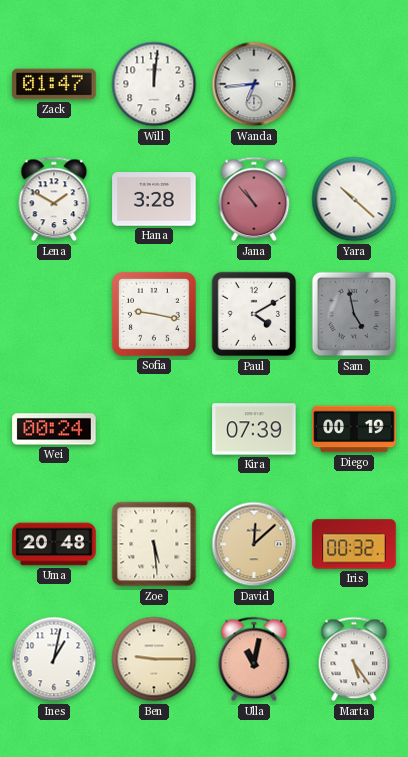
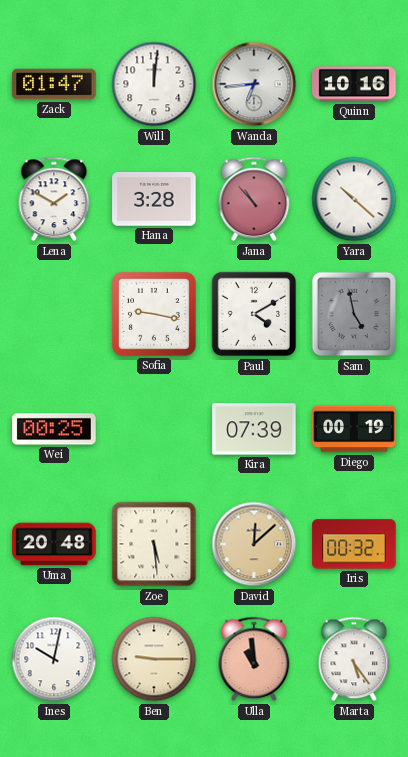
Quinn: none -> 10:16
Wei: 00:24 -> 00:25
Ines: 1:02 -> 10:02
Ulla: 11:02 -> 10:59
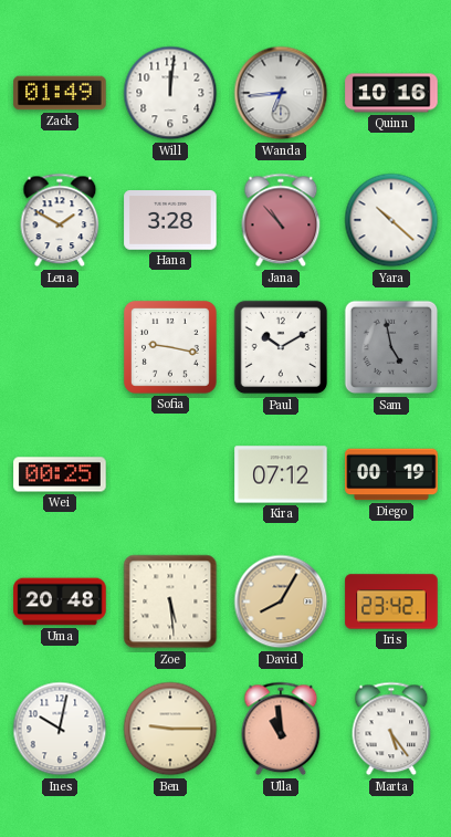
Zack: 01:47 -> 01:49
Paul: 4:10 -> 10:10
Kira: 07:39 -> 07:12
David: 12:08 -> 8:05
Iris: 00:32 -> 23:42
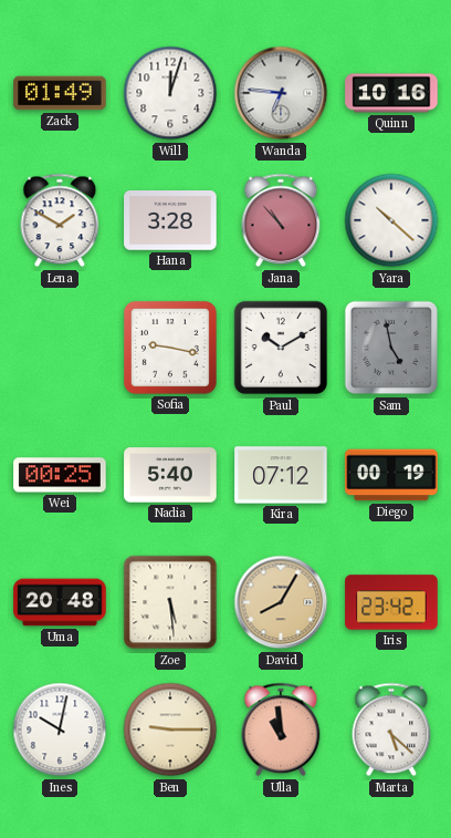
Will: 12:01 -> 12:03
Wanda: 6:44 -> 6:46
Nadia: none -> 5:40
Marta: 5:24 -> 5:22
